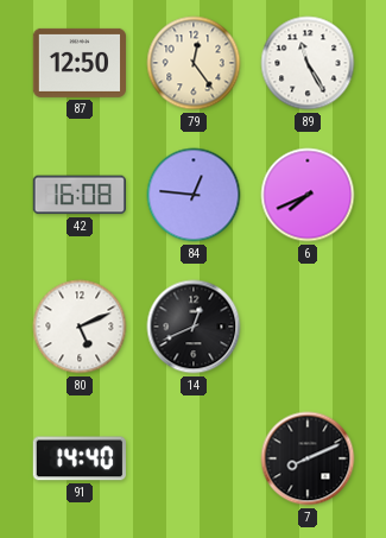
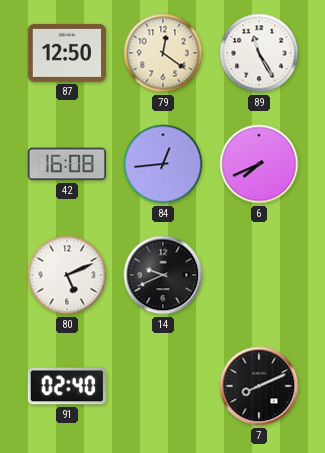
79: 12:24 -> 12:21
84: 12:46 -> 12:44
14: 12:41 -> 9:41
91: 14:40 -> 02:40
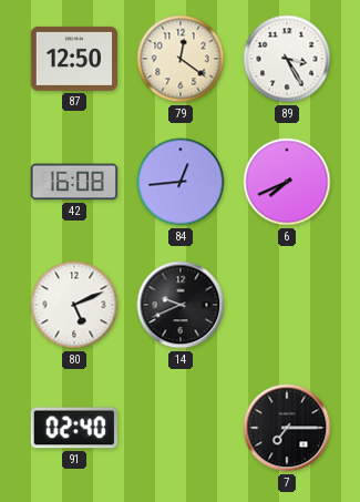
89: 11:25 -> 3:25
7: 8:11 -> 7:15
